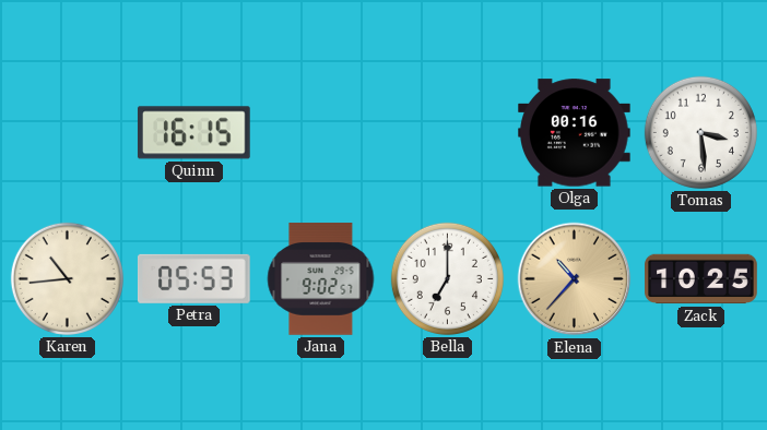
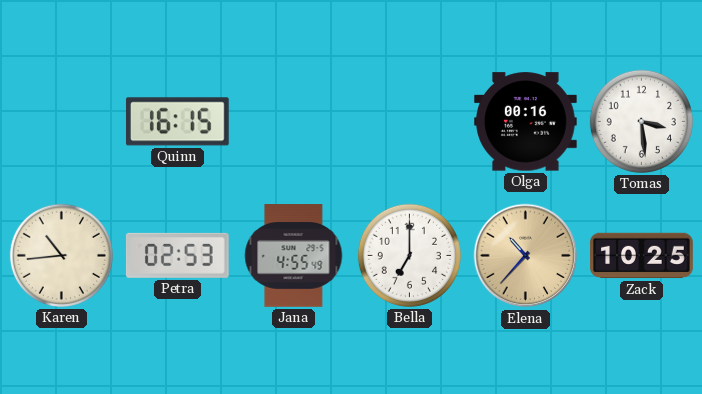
Petra: 05:53 -> 02:53
Jana: 9:02 -> 4:55
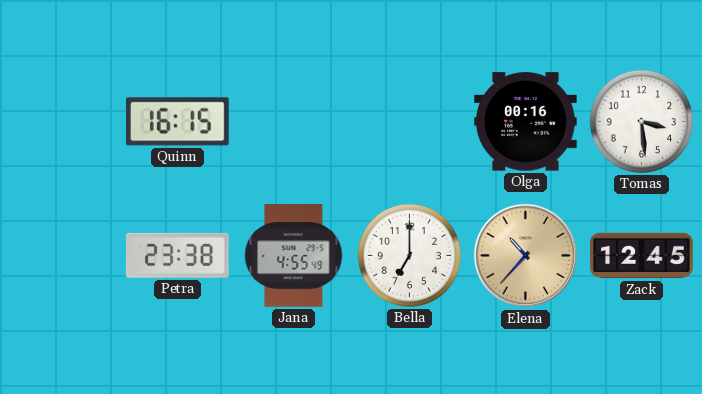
Karen: 10:44 -> none
Petra: 02:53 -> 23:38
Zack: 10:25 -> 12:45
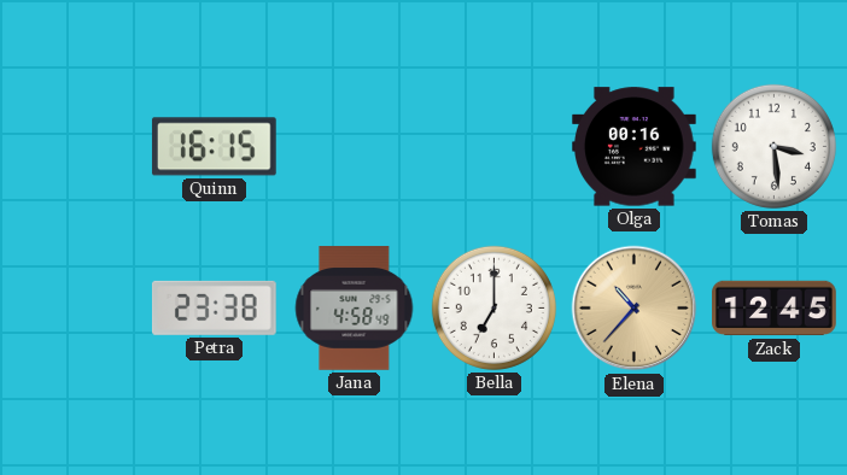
Jana: 4:55 -> 4:58
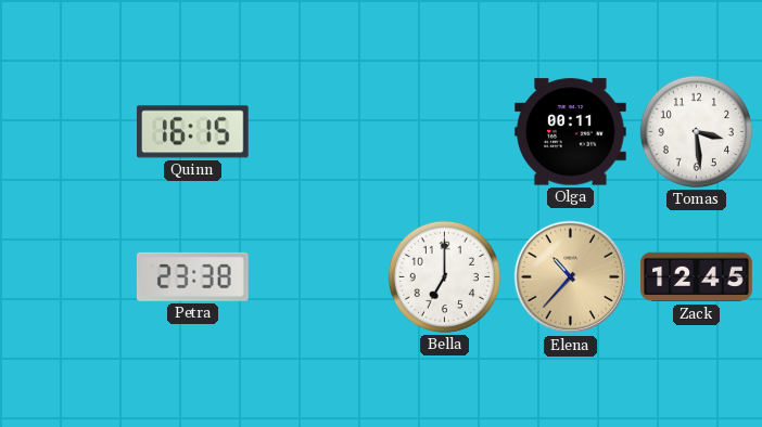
Olga: 00:16 -> 00:11
Jana: 4:58 -> none
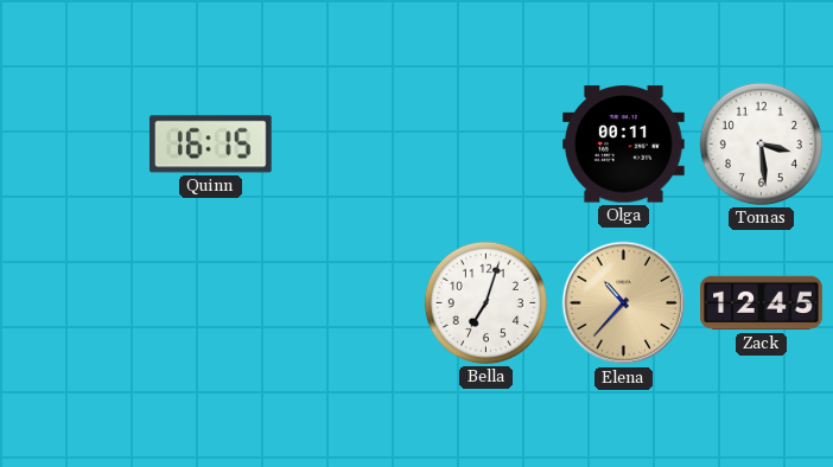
Petra: 23:38 -> none
Bella: 7:00 -> 7:03
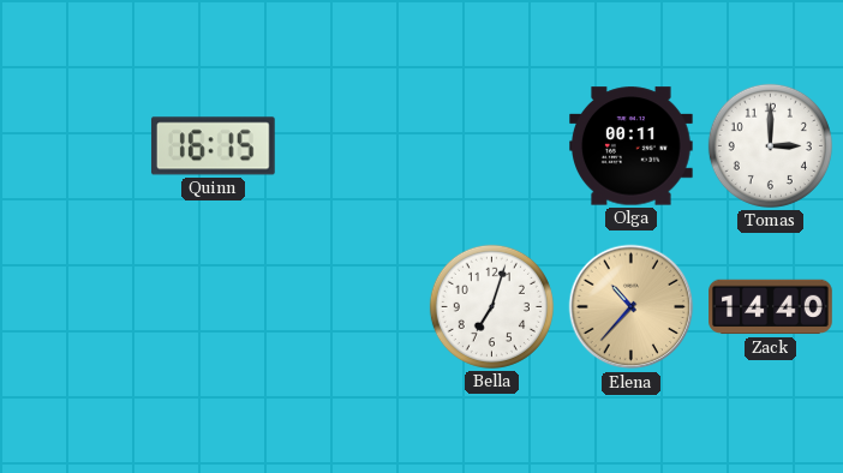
Tomas: 3:29 -> 3:00
Zack: 12:45 -> 14:40
